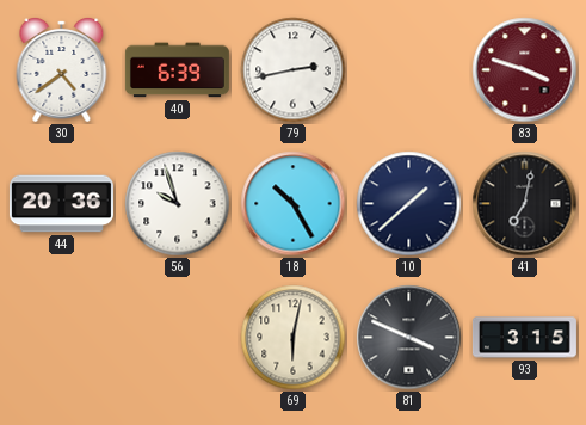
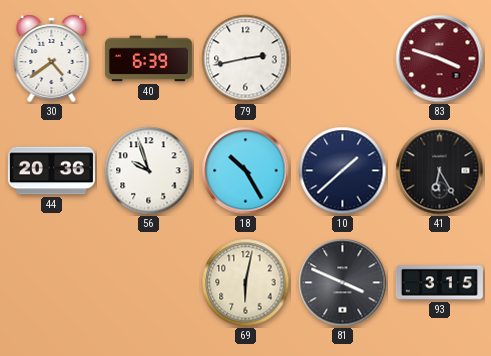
41: 7:02 -> 6:25
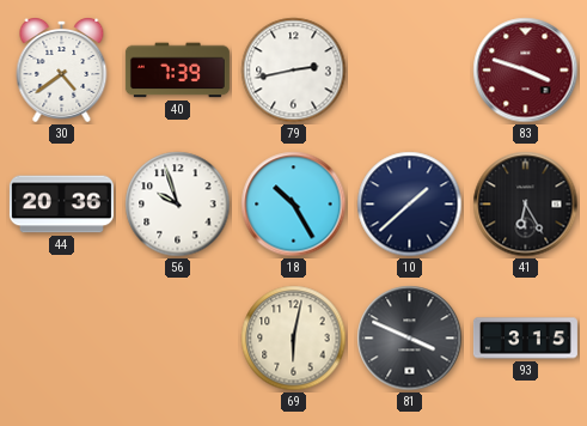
40: 6:39 -> 7:39
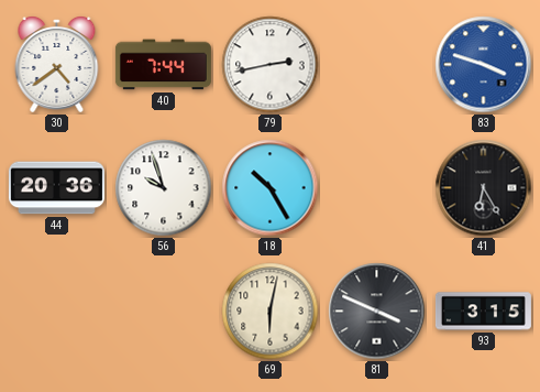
40: 7:39 -> 7:44
83 dial: burgundy -> blue
10: 1:38 -> none
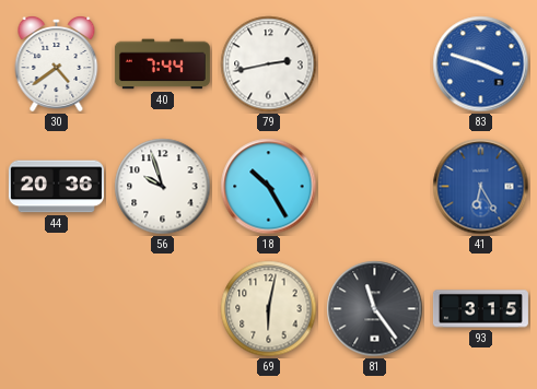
41 dial: black -> blue
81: 3:49 -> 11:24
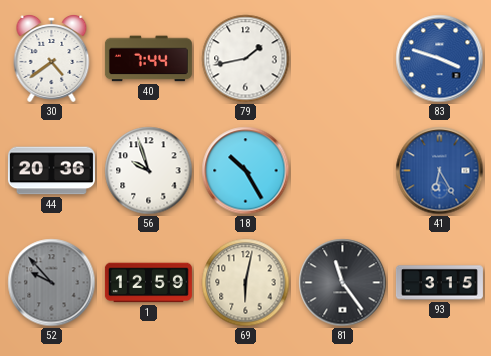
79: 2:43 -> 1:43
52: none -> 9:53
1: none -> 12:59
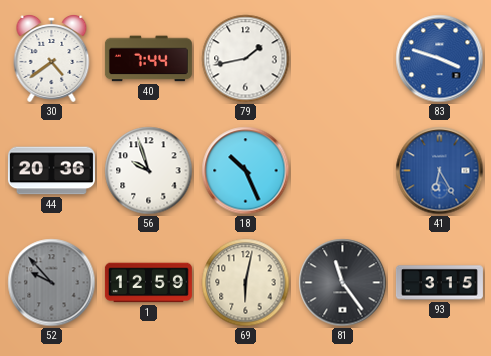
18: 10:25 -> 10:26
